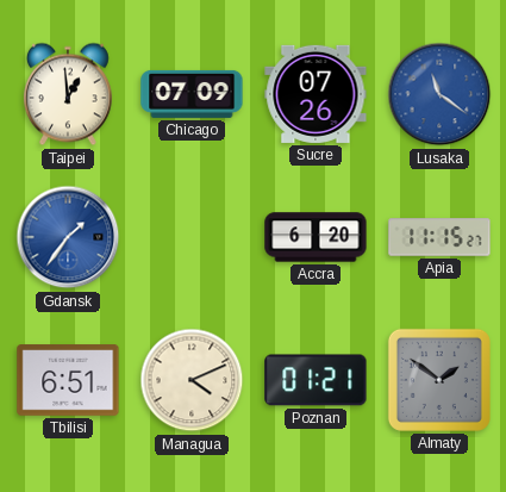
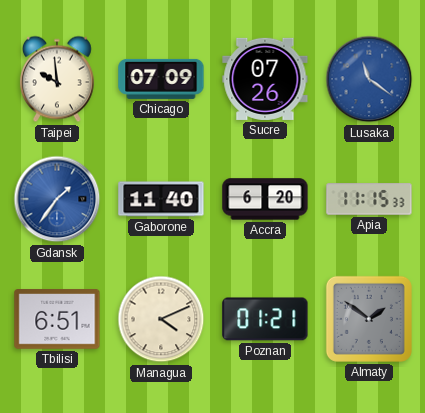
Taipei: 12:59 -> 9:59
Gaborone: none -> 11:40
Apia: 11:15:27 -> 11:15:33
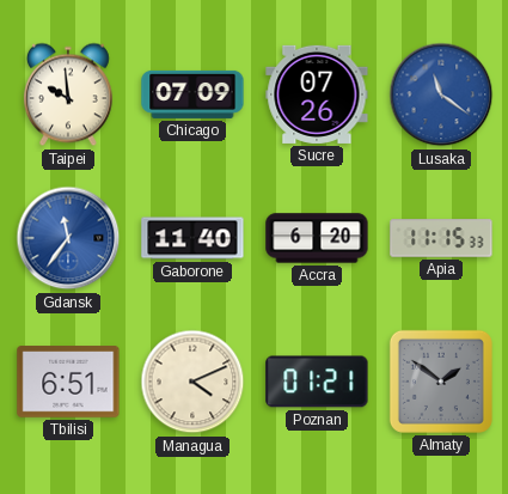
Gdansk: 1:36 -> 11:36
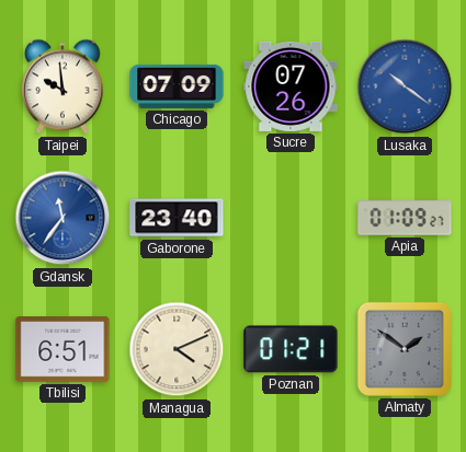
Lusaka: 11:21 -> 10:21
Gaborone: 11:40 -> 23:40
Accra: 6:20 -> none
Apia: 11:15 -> 01:09
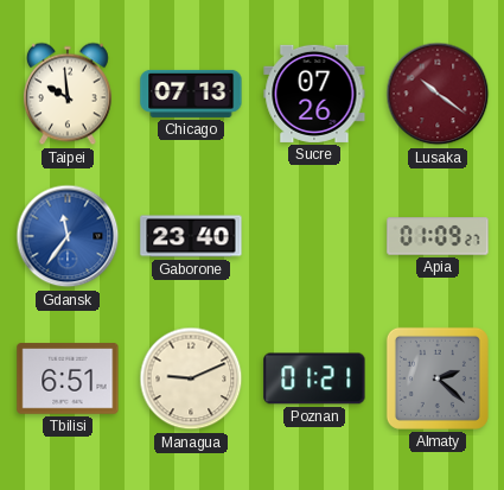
Chicago: 07:09 -> 07:13
Lusaka dial: blue -> burgundy
Managua: 4:11 -> 9:11
Almaty: 1:51 -> 2:22
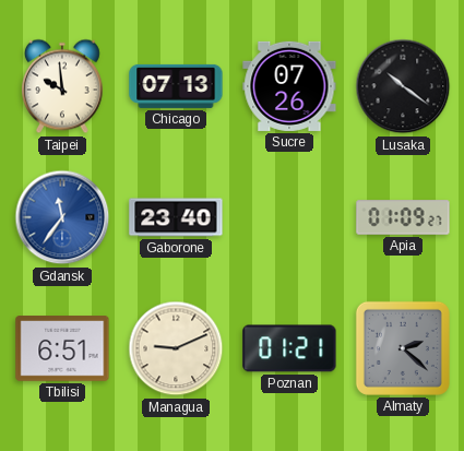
Lusaka dial: burgundy -> black
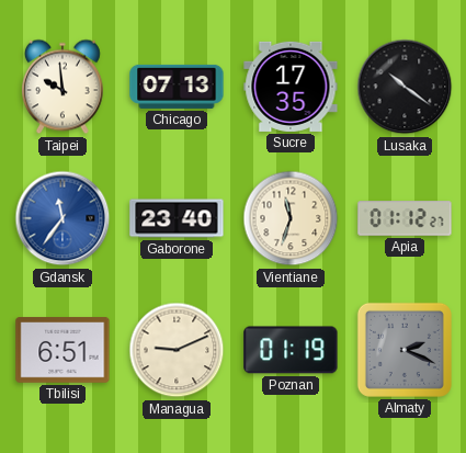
Sucre: 07:26 -> 17:35
Vientiane: none -> 11:33
Apia: 01:09 -> 01:12
Poznan: 01:21 -> 01:19
Almaty: 2:22 -> 2:19
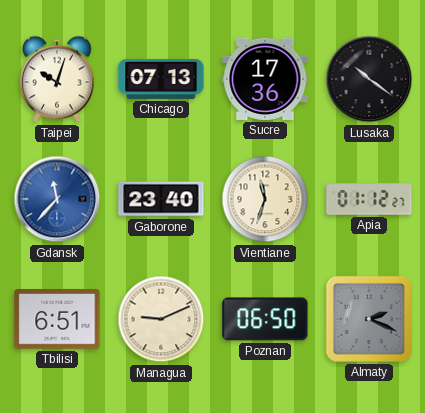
Taipei: 9:59 -> 10:03
Sucre: 17:35 -> 17:36
Gdansk: 11:36 -> 11:37
Poznan: 01:19 -> 06:50
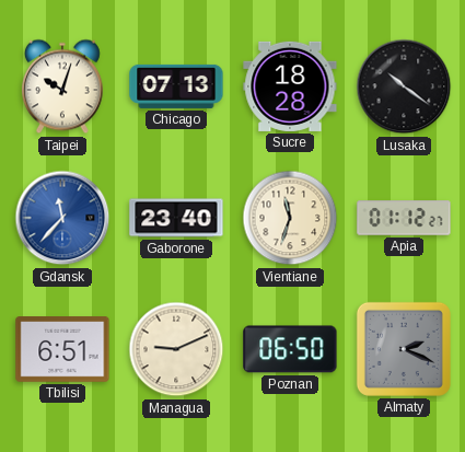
Sucre: 17:36 -> 18:28
